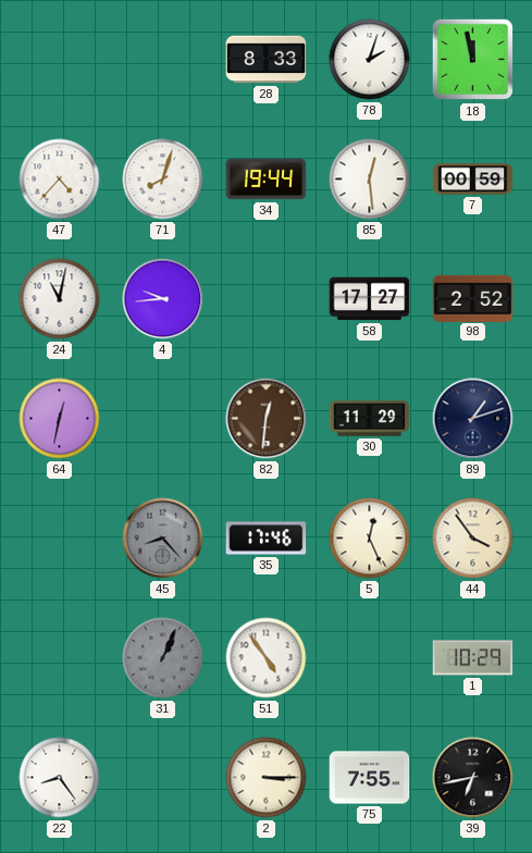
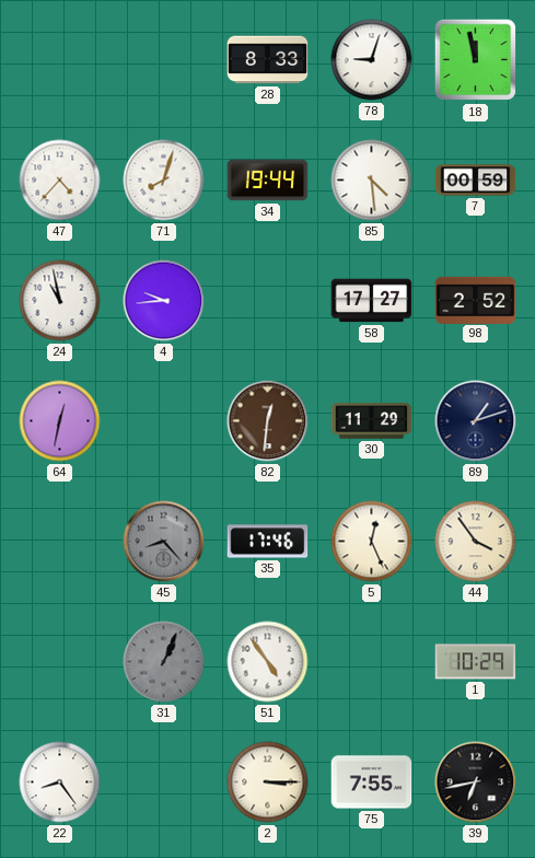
78: 2:03 -> 9:03
85: 12:29 -> 4:29
24: 11:02 -> 10:58
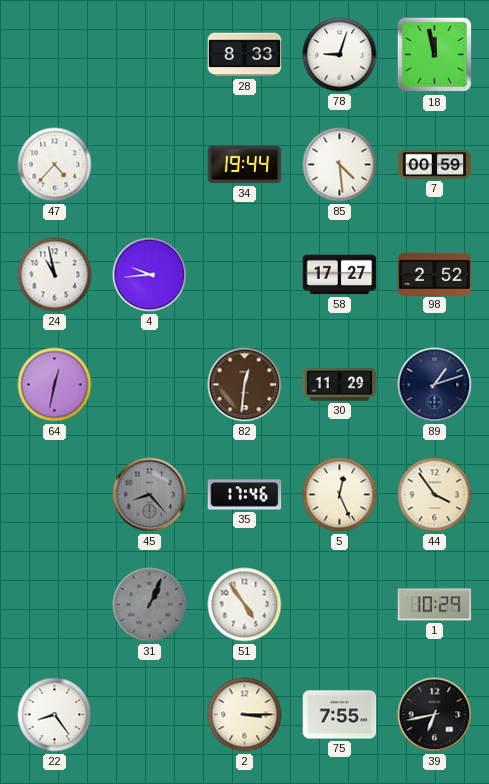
71: 8:03 -> none
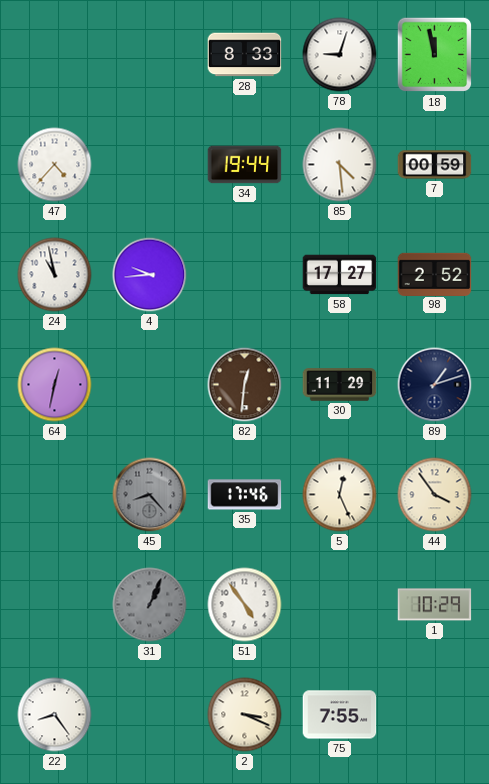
2: 3:15 -> 3:19
39: 6:43 -> none
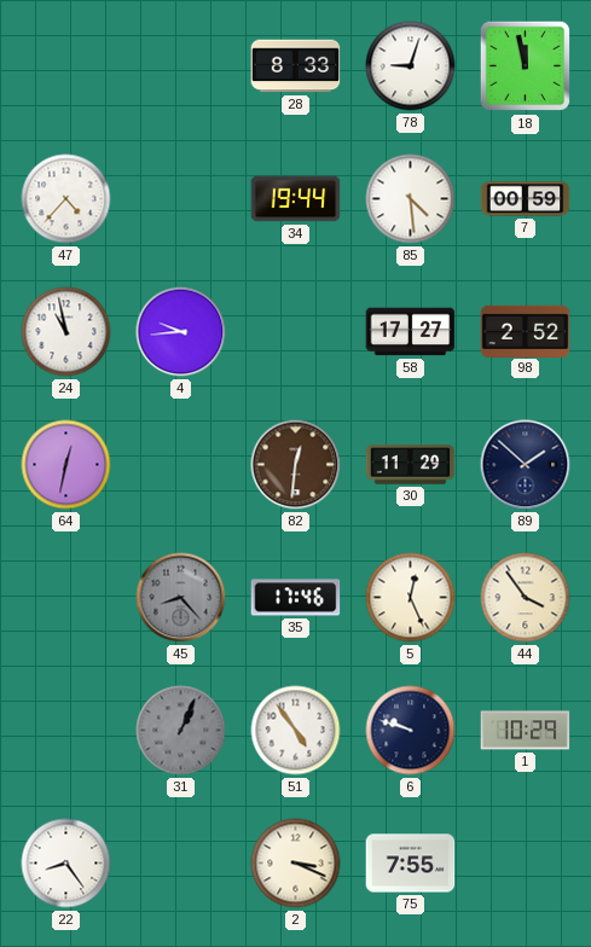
89: 1:12 -> 1:52
6: none -> 9:48
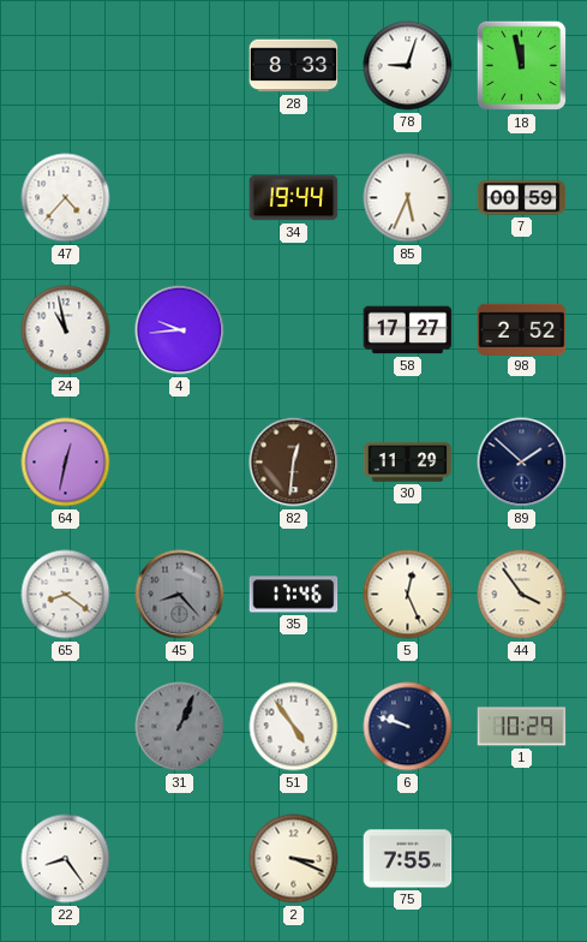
85: 4:29 -> 5:34
65: none -> 8:21
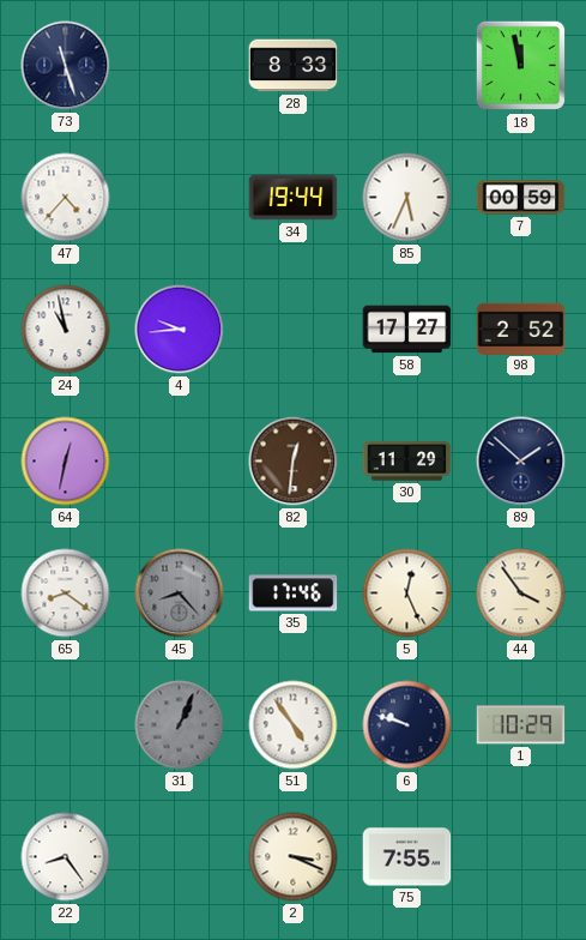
73: none -> 11:27
78: 9:03 -> none
